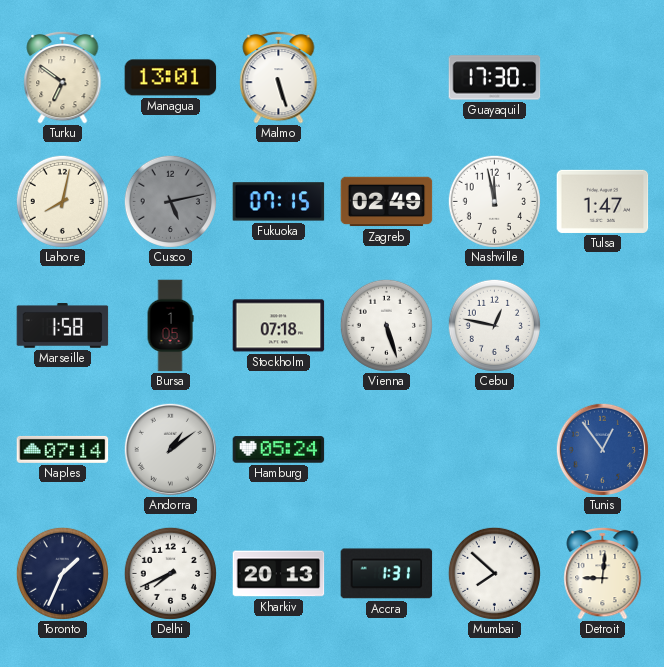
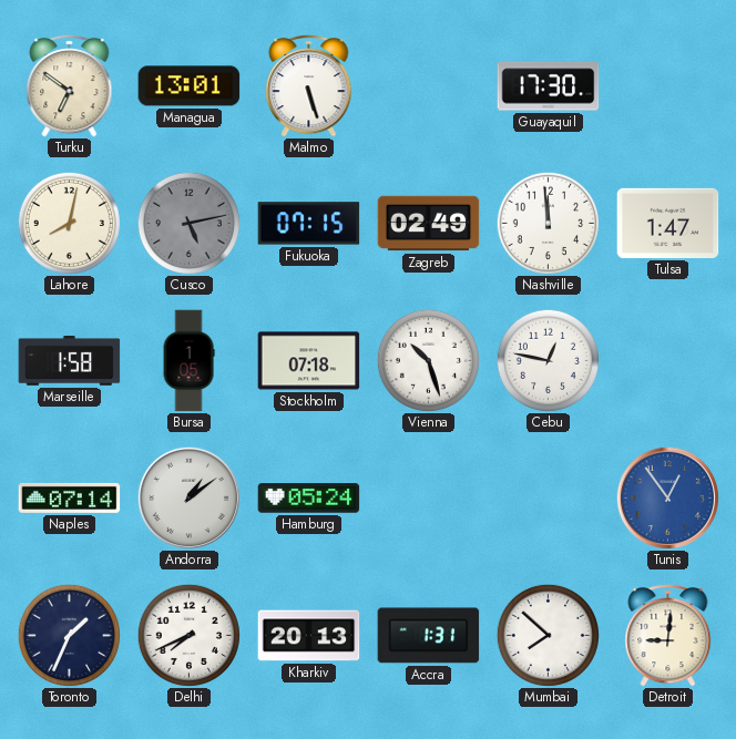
Nashville: 11:58 -> 11:59
Vienna: 5:27 -> 10:27
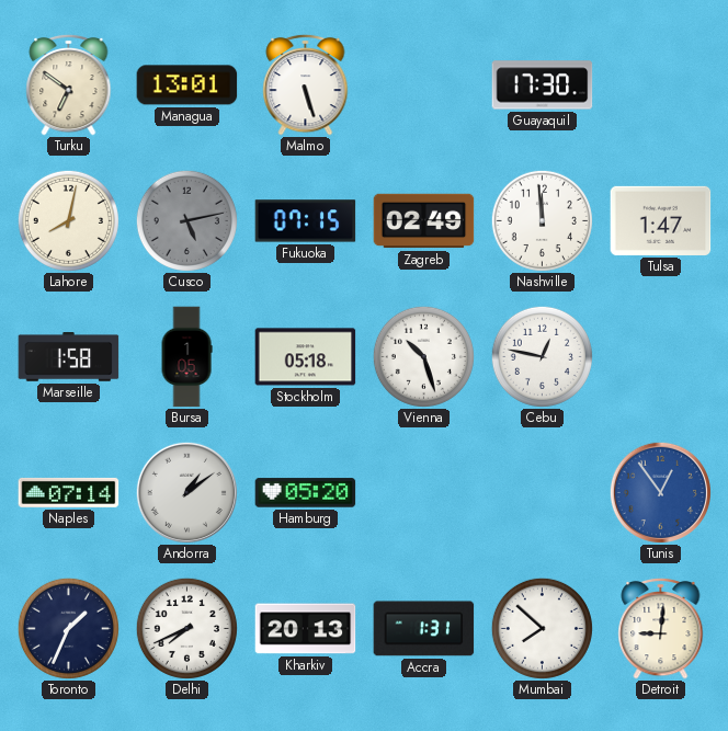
Stockholm: 07:18 -> 05:18
Hamburg: 05:24 -> 05:20
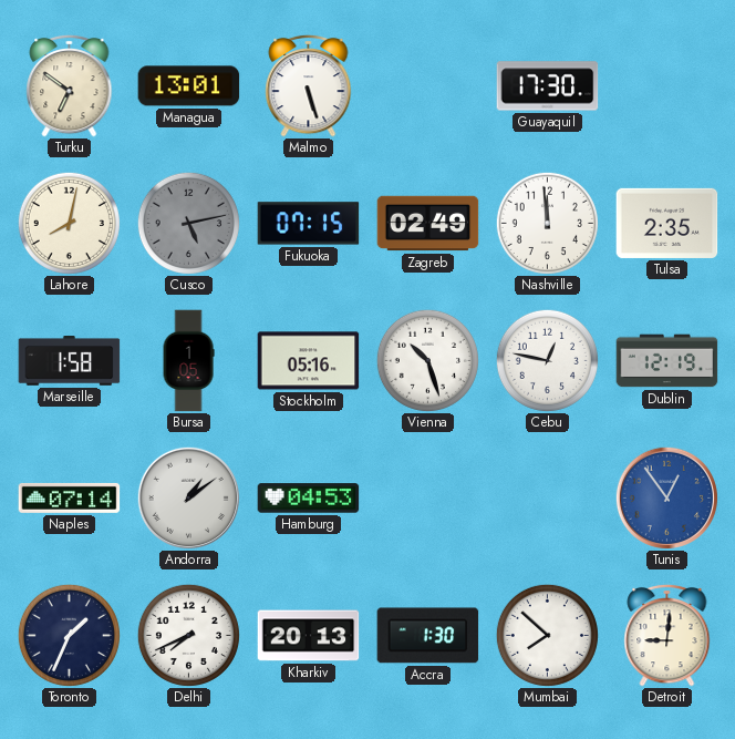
Tulsa: 1:47 -> 2:35
Stockholm: 05:18 -> 05:16
Dublin: none -> 12:19
Hamburg: 05:20 -> 04:53
Accra: 1:31 -> 1:30
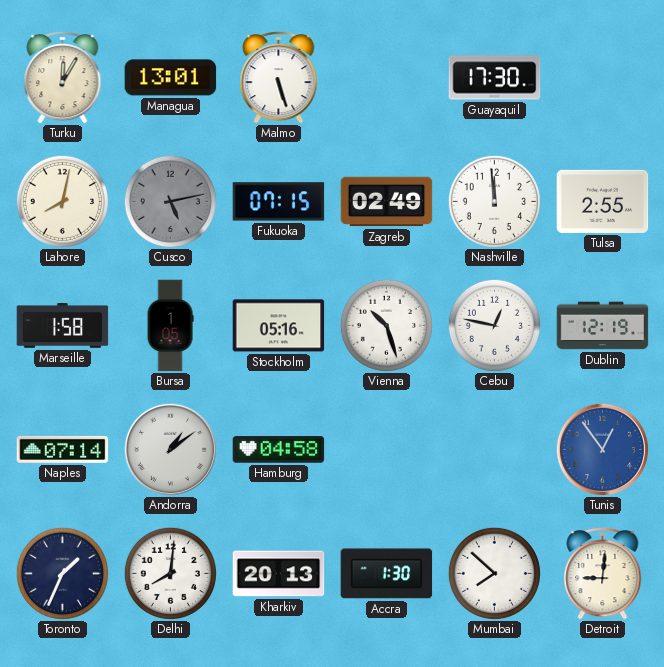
Turku: 6:51 -> 12:05
Tulsa: 2:35 -> 2:55
Hamburg: 04:53 -> 04:58
Delhi: 7:41 -> 8:01
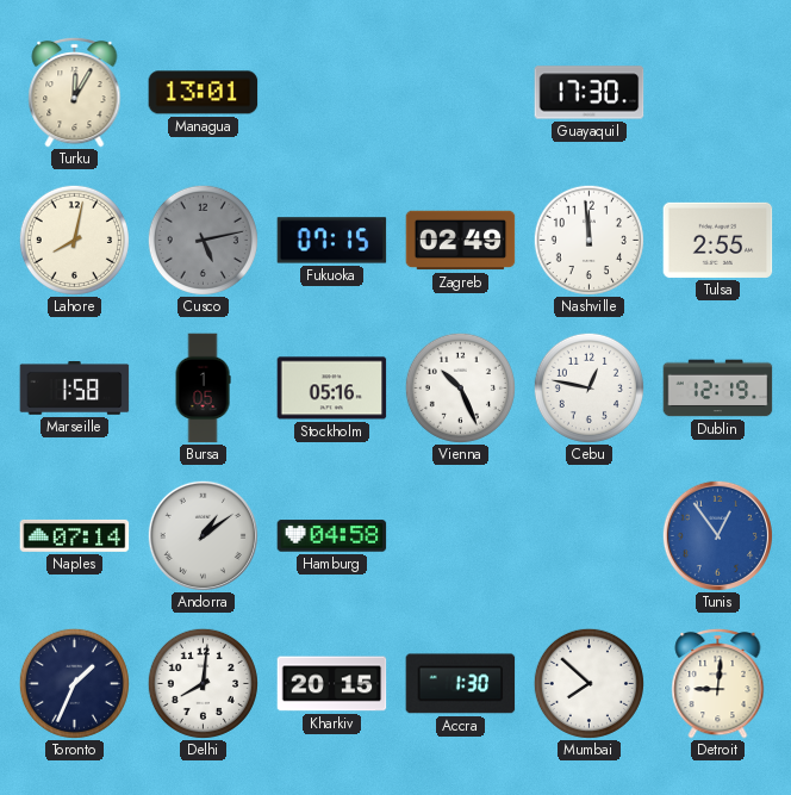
Malmo: 5:27 -> none
Vienna: 10:27 -> 10:26
Kharkiv: 20:13 -> 20:15
